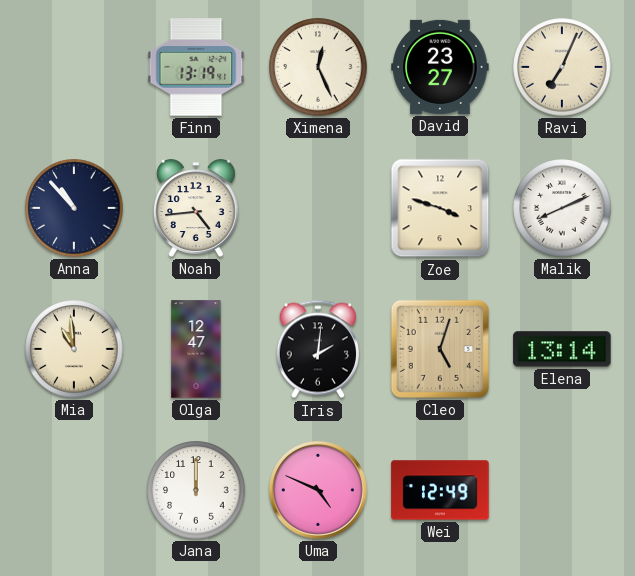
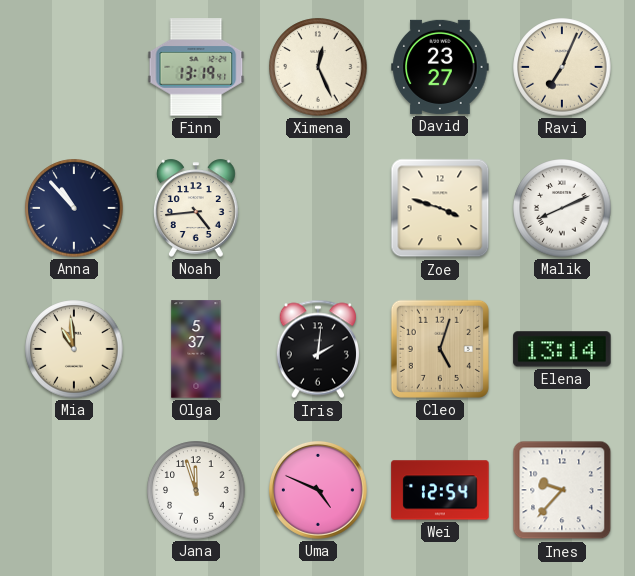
Olga: 12:47 -> 5:37
Jana: 12:00 -> 11:57
Wei: 12:49 -> 12:54
Ines: none -> 9:37
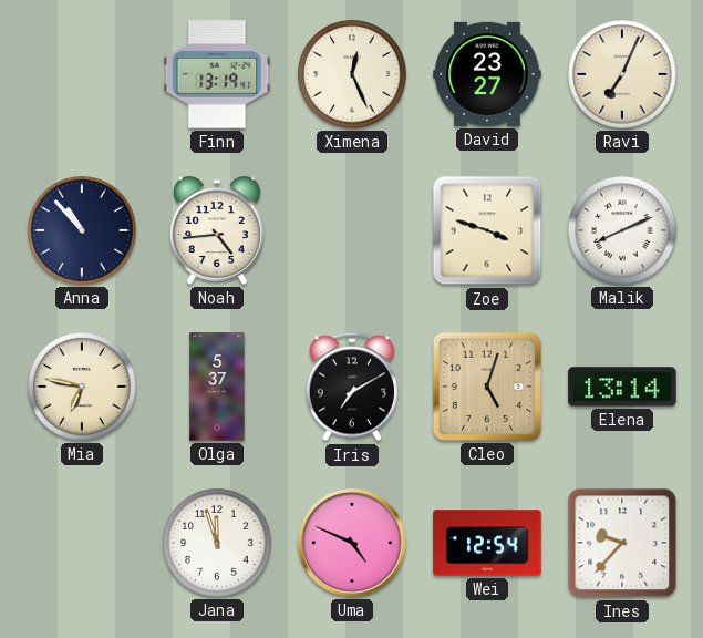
Mia: 10:59 -> 6:47
Iris: 2:01 -> 7:10
